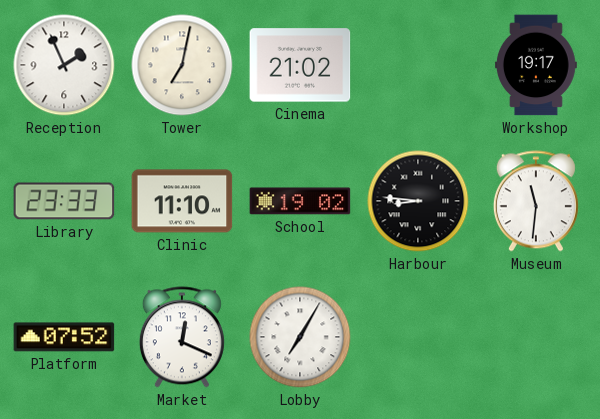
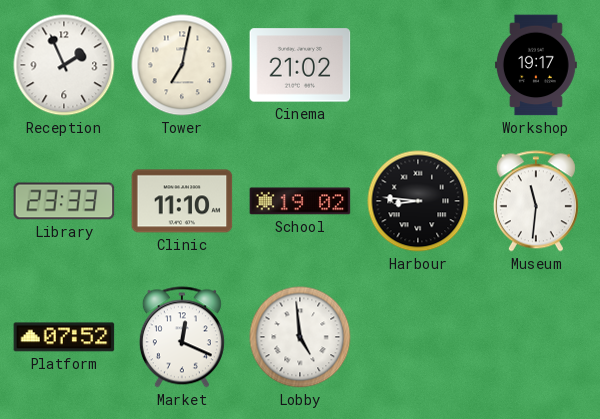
Lobby: 7:05 -> 4:59
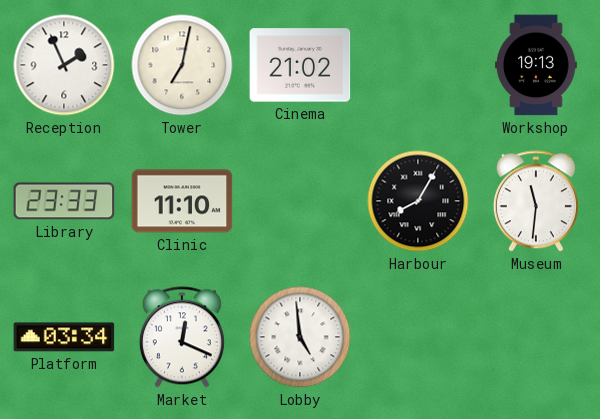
Workshop: 19:17 -> 19:13
School: 19:02 -> none
Harbour: 8:46 -> 8:05
Platform: 07:52 -> 03:34
